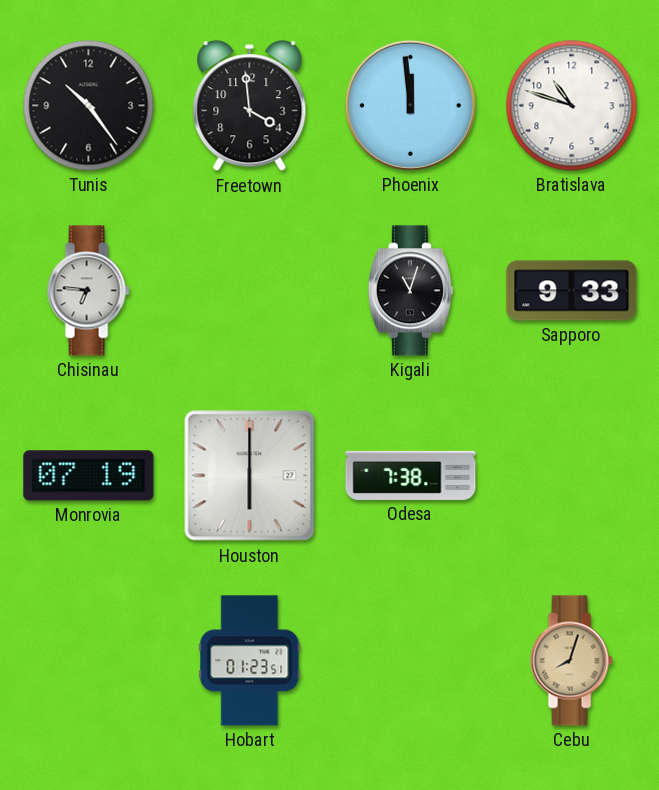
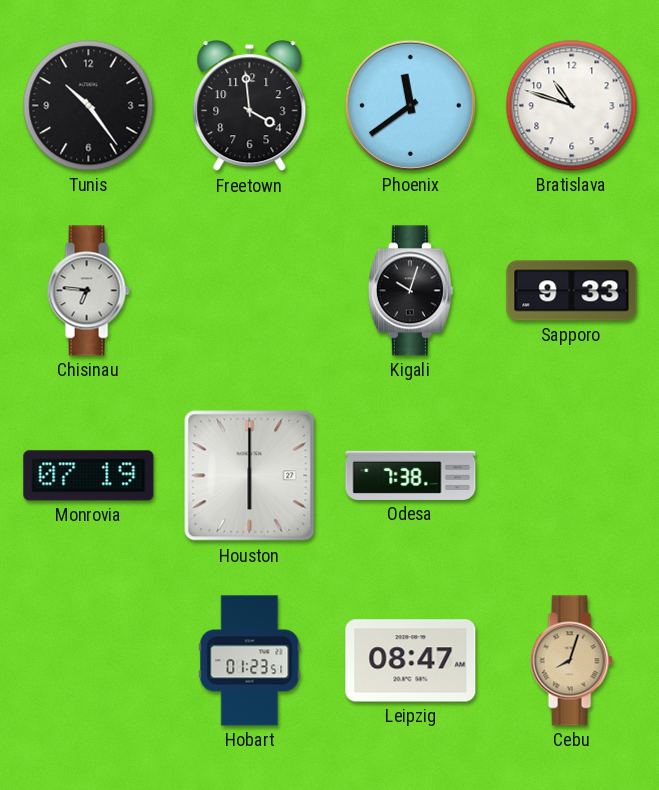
Phoenix: 11:59 -> 11:39
Kigali: 11:03 -> 10:03
Leipzig: none -> 08:47
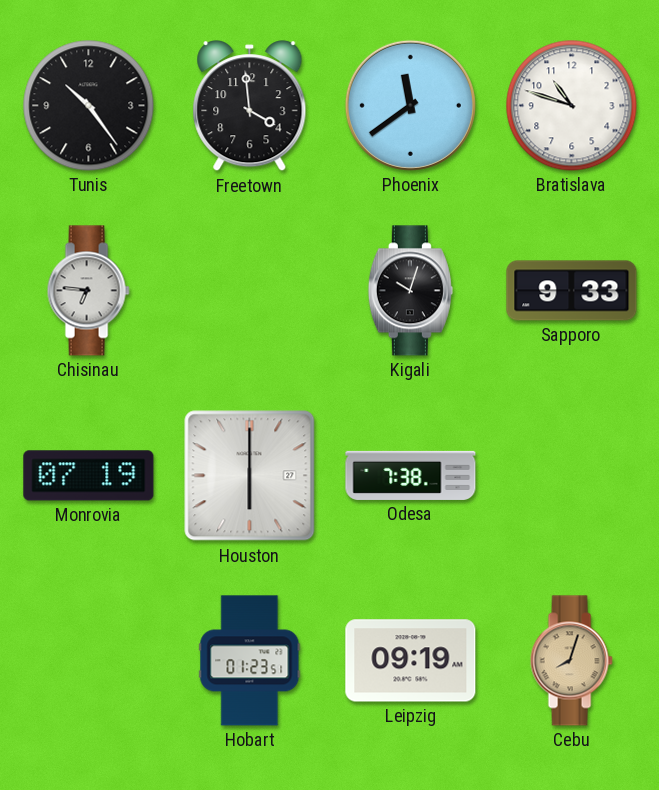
Leipzig: 08:47 -> 09:19
